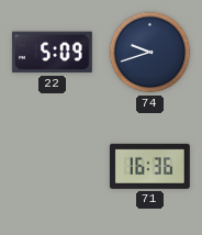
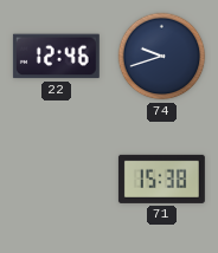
22: 5:09 -> 12:46
71: 16:36 -> 15:38
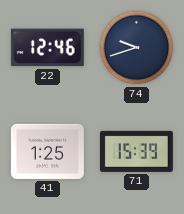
41: none -> 1:25
71: 15:38 -> 15:39
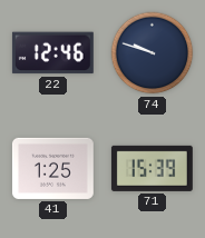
74: 9:42 -> 9:48
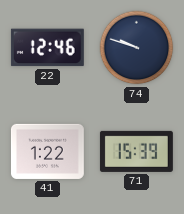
41: 1:25 -> 1:22
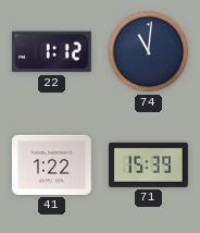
22: 12:46 -> 1:12
74: 9:48 -> 11:01
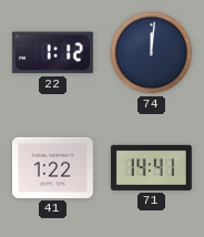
74: 11:01 -> 12:01
71: 15:39 -> 14:41
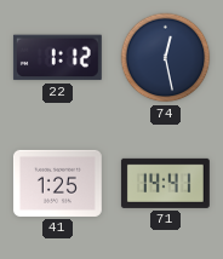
74: 12:01 -> 12:28
41: 1:22 -> 1:25
